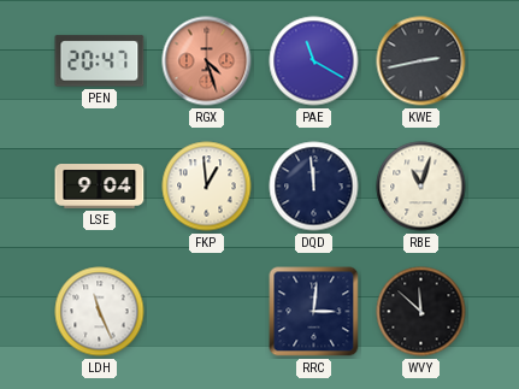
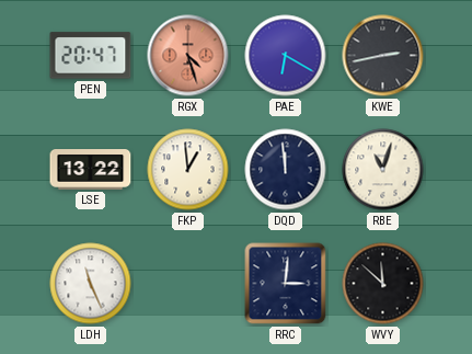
PAE: 11:20 -> 6:20
LSE: 9:04 -> 13:22
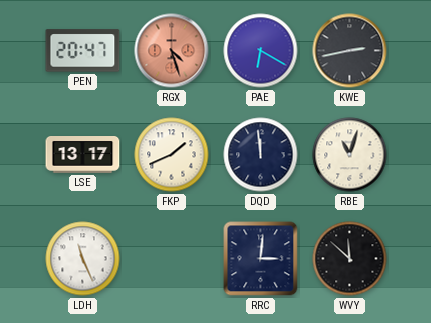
LSE: 13:22 -> 13:17
FKP: 12:59 -> 1:41
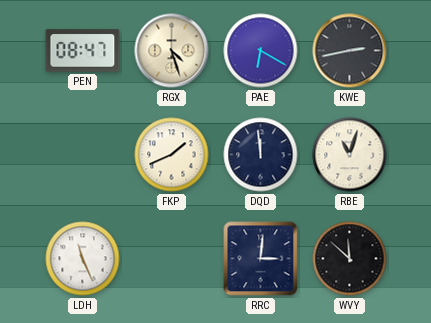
PEN: 20:47 -> 08:47
RGX dial: salmon -> cream
LSE: 13:17 -> none
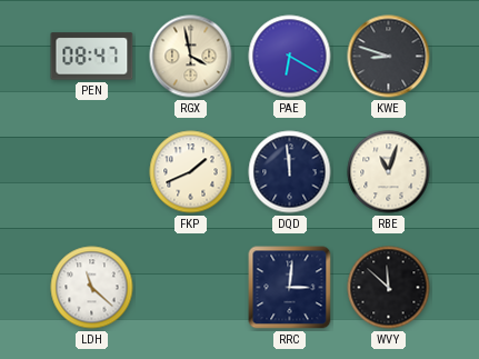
RGX: 4:27 -> 3:58
KWE: 2:43 -> 8:48
LDH: 11:26 -> 11:22
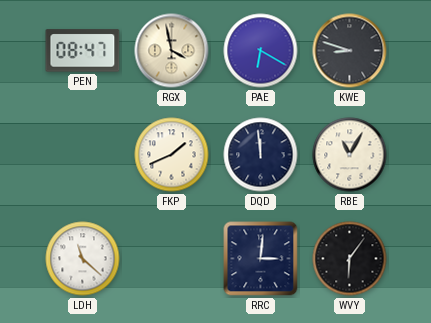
RBE: 11:03 -> 11:05
WVY: 11:52 -> 6:06
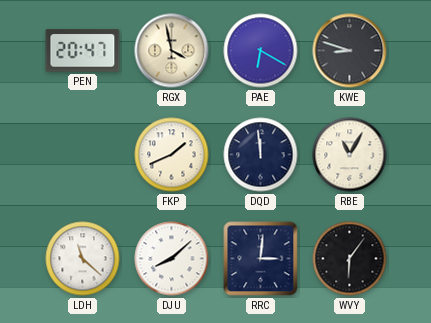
PEN: 08:47 -> 20:47
DJU: none -> 8:08
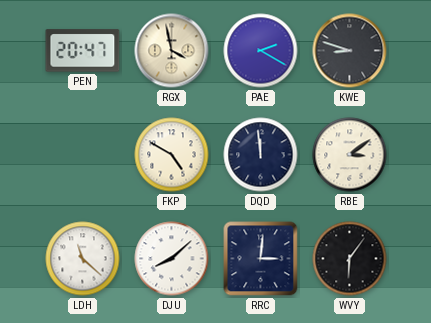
PAE: 6:20 -> 2:20
FKP: 1:41 -> 4:50
RBE: 11:05 -> 3:09
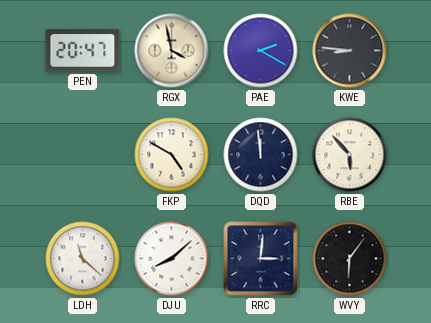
KWE: 8:48 -> 8:46
RBE: 3:09 -> 5:53
